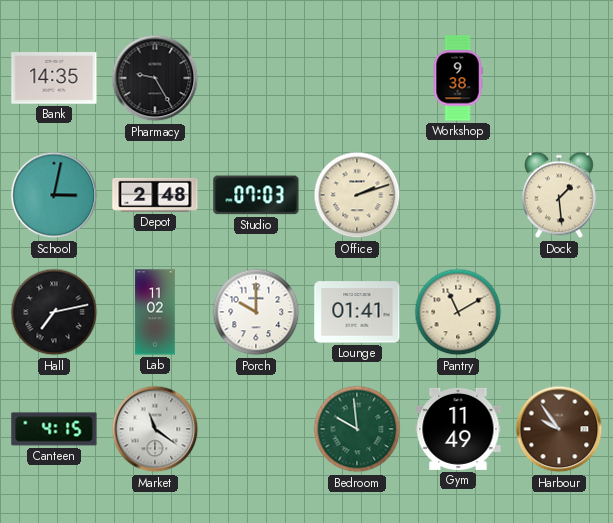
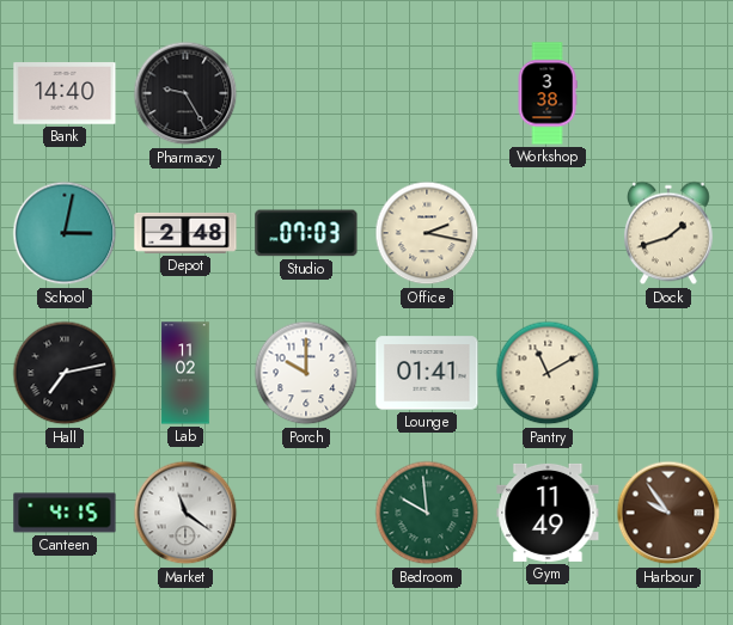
Bank: 14:35 -> 14:40
Workshop: 9:38 -> 3:38
Office: 2:12 -> 2:17
Dock: 1:29 -> 1:42
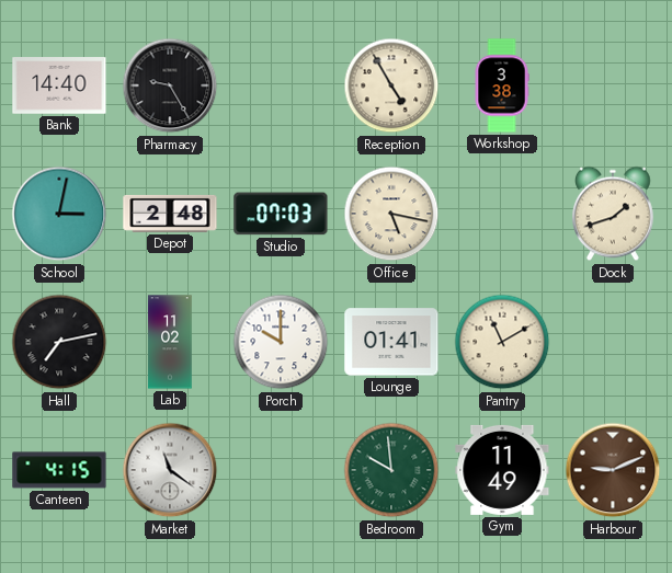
Reception: none -> 4:55
Office: 2:17 -> 5:17
Harbour: 9:54 -> 9:11
